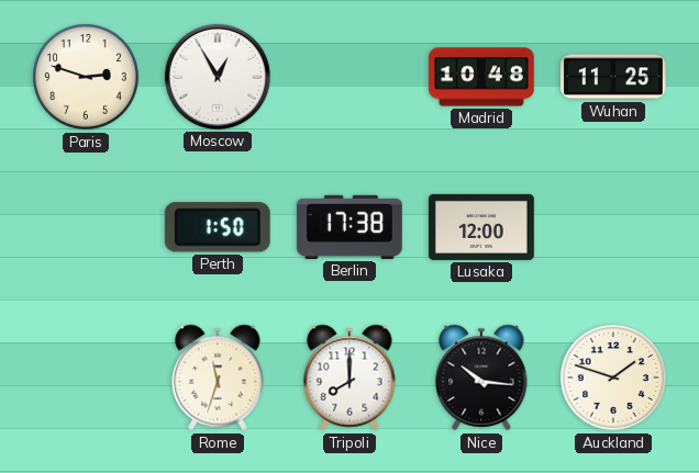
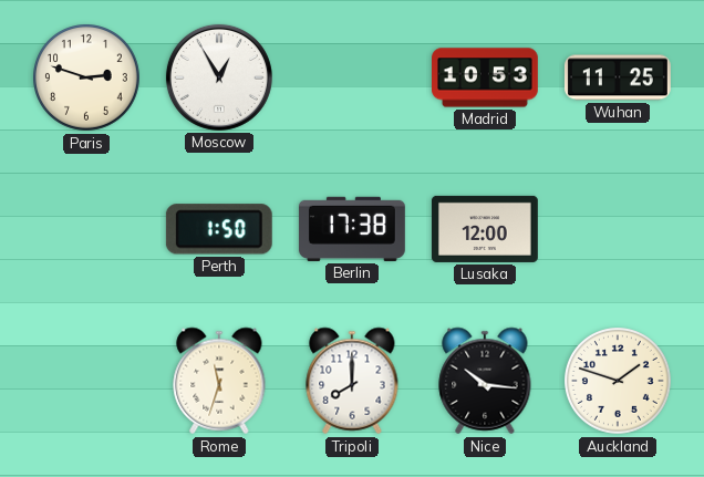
Madrid: 10:48 -> 10:53
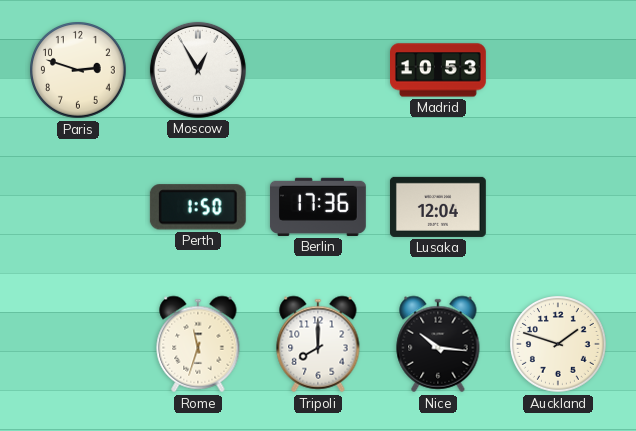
Wuhan: 11:25 -> none
Berlin: 17:38 -> 17:36
Lusaka: 12:00 -> 12:04
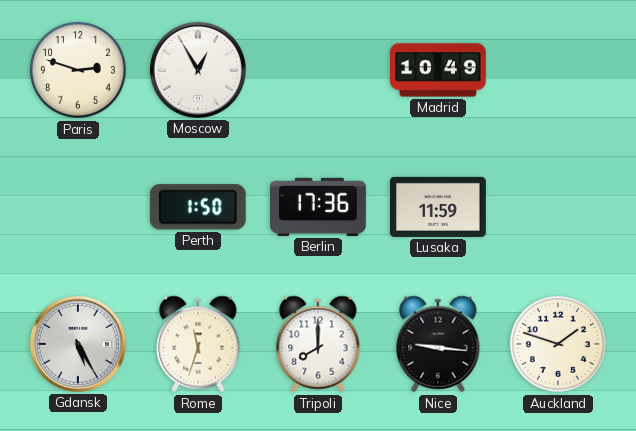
Madrid: 10:53 -> 10:49
Lusaka: 12:04 -> 11:59
Gdansk: none -> 5:25
Nice: 10:16 -> 9:16
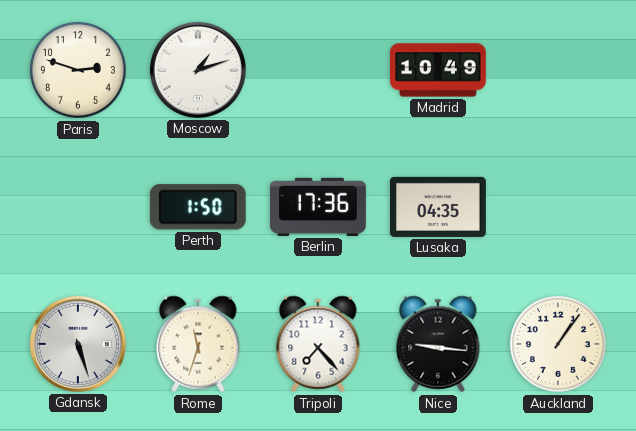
Moscow: 12:55 -> 1:12
Lusaka: 11:59 -> 04:35
Gdansk: 5:25 -> 5:27
Tripoli: 8:00 -> 7:23
Auckland: 1:48 -> 1:06
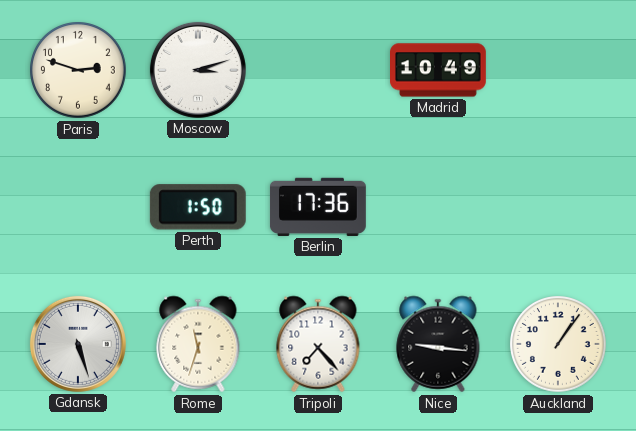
Moscow: 1:12 -> 3:12
Lusaka: 04:35 -> none
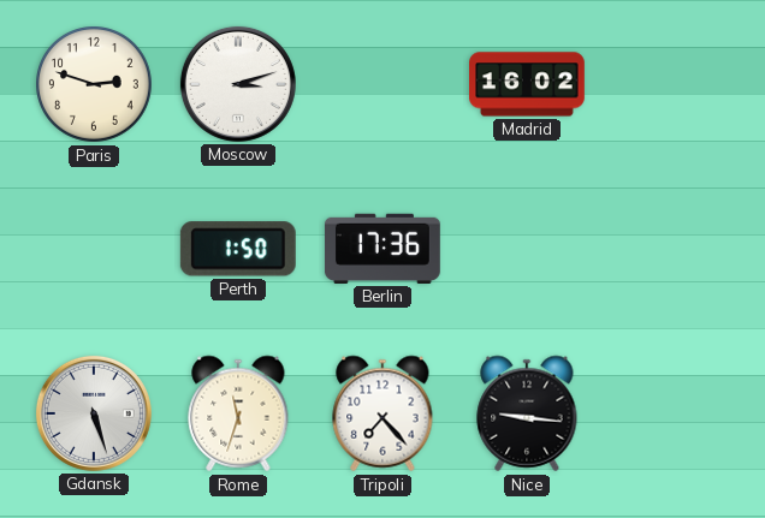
Madrid: 10:49 -> 16:02
Auckland: 1:06 -> none
